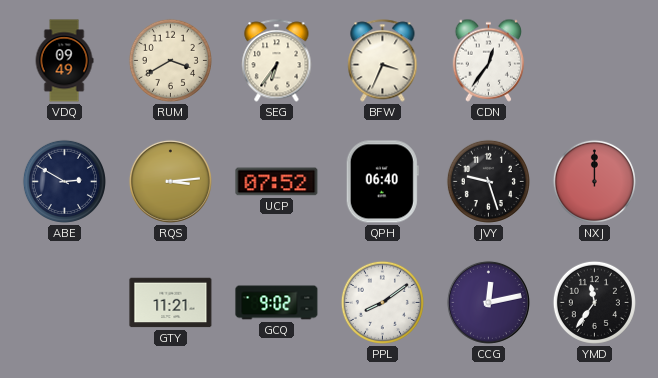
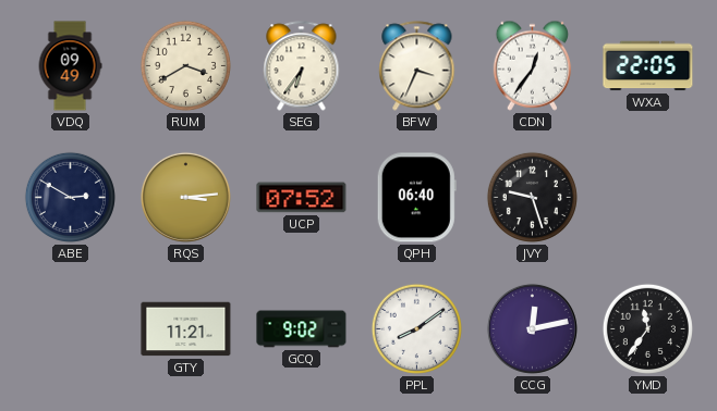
WXA: none -> 22:05
NXJ: 12:00 -> none
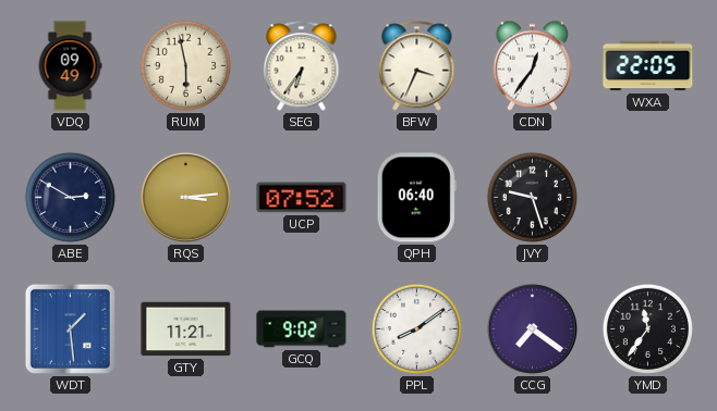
RUM: 3:40 -> 5:58
WDT: none -> 1:29
CCG: 12:13 -> 7:21
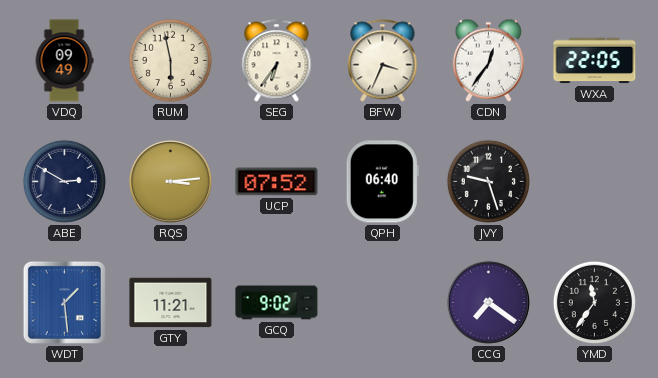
PPL: 8:09 -> none
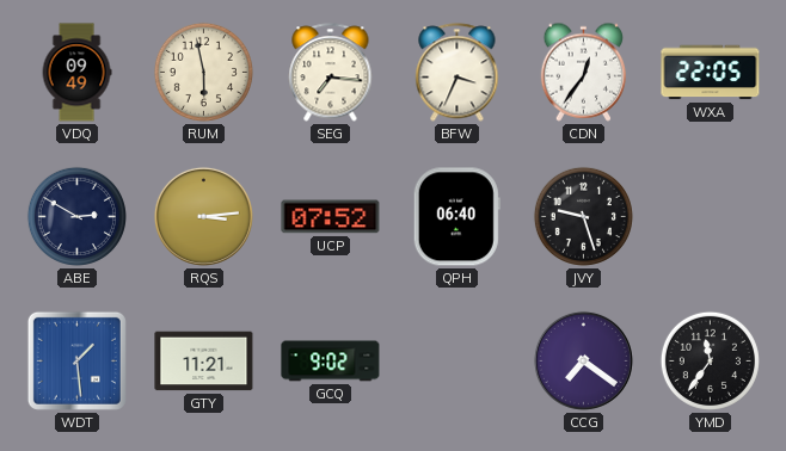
SEG: 6:36 -> 7:16
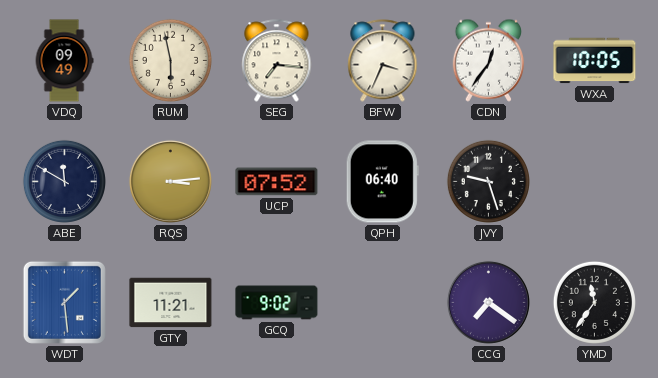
WXA: 22:05 -> 10:05
ABE: 2:50 -> 11:50
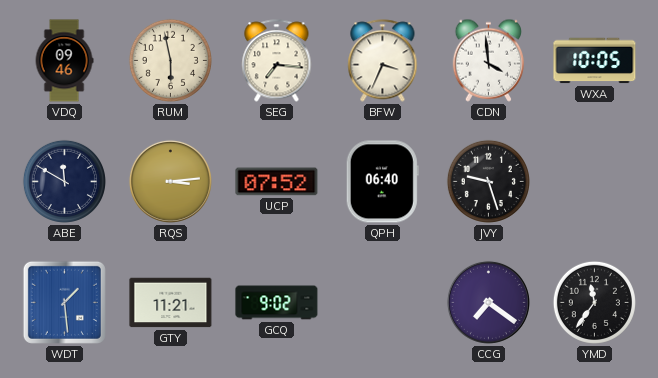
VDQ: 09:49 -> 09:46
CDN: 12:36 -> 3:59
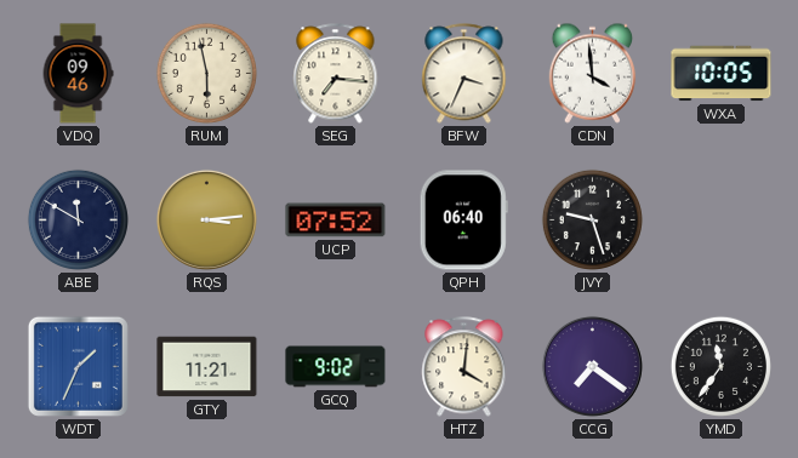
WDT: 1:29 -> 1:34
HTZ: none -> 4:01
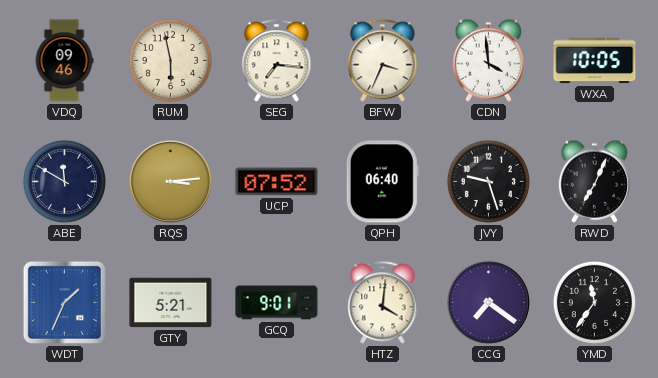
RWD: none -> 7:04
GTY: 11:21 -> 5:21
GCQ: 9:02 -> 9:01
